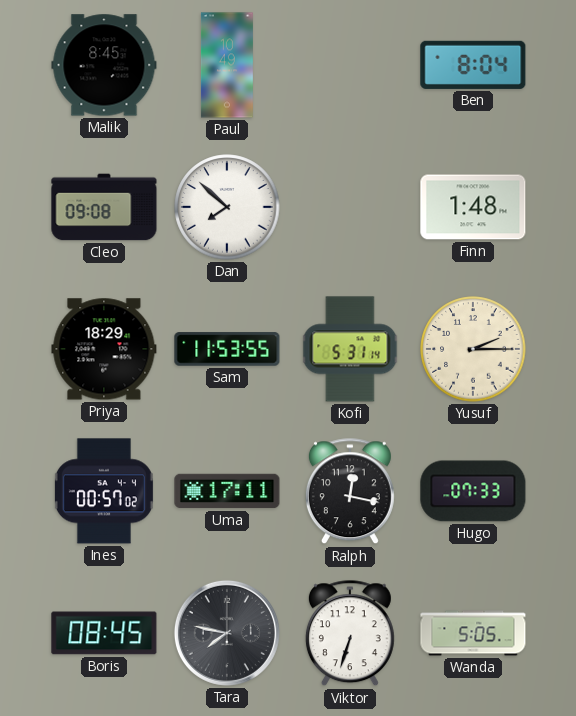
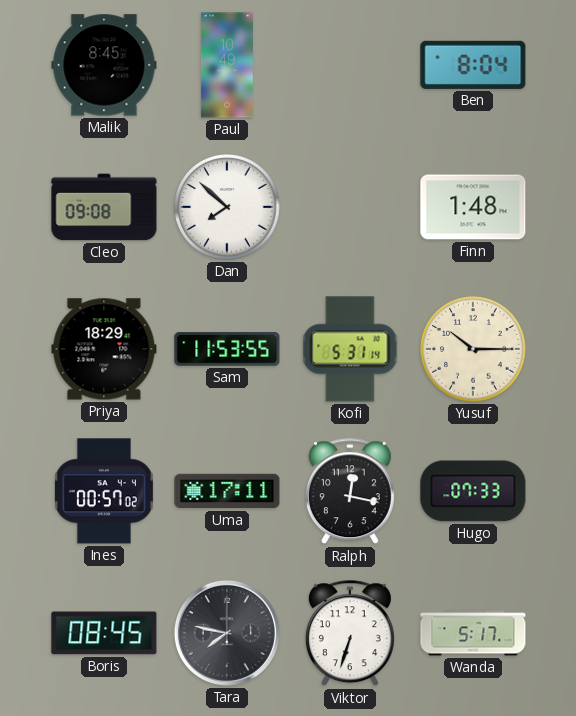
Yusuf: 2:15 -> 10:15
Wanda: 5:05 -> 5:17
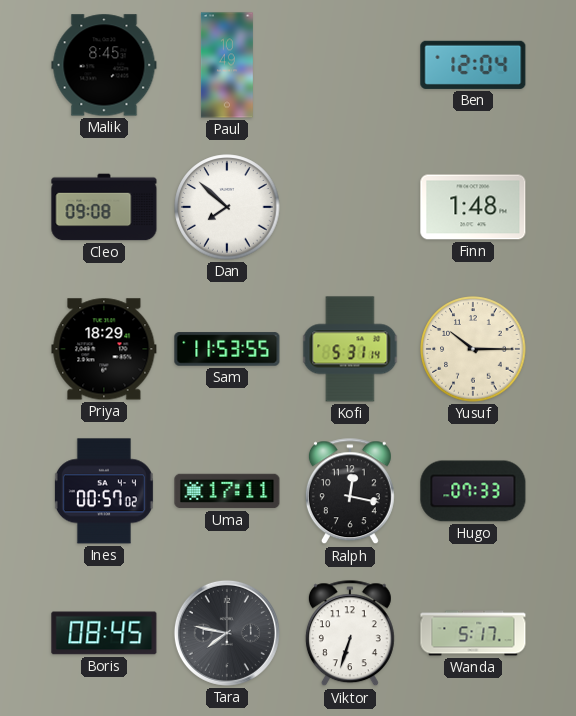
Ben: 8:04 -> 12:04
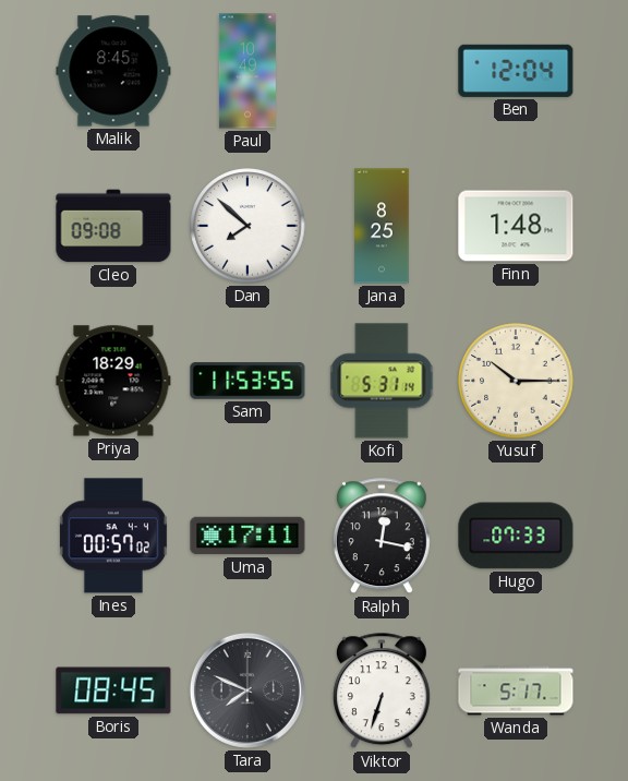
Jana: none -> 8:25
Tara: 7:47 -> 7:49
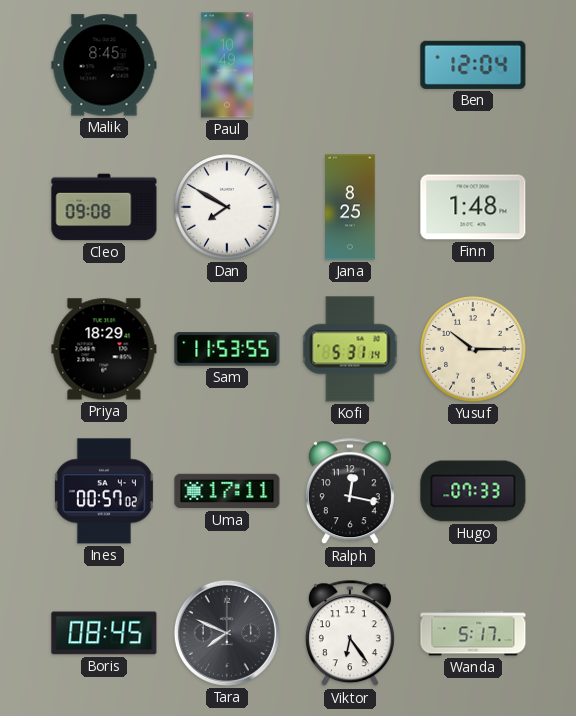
Dan: 7:52 -> 7:50
Viktor: 6:33 -> 6:24
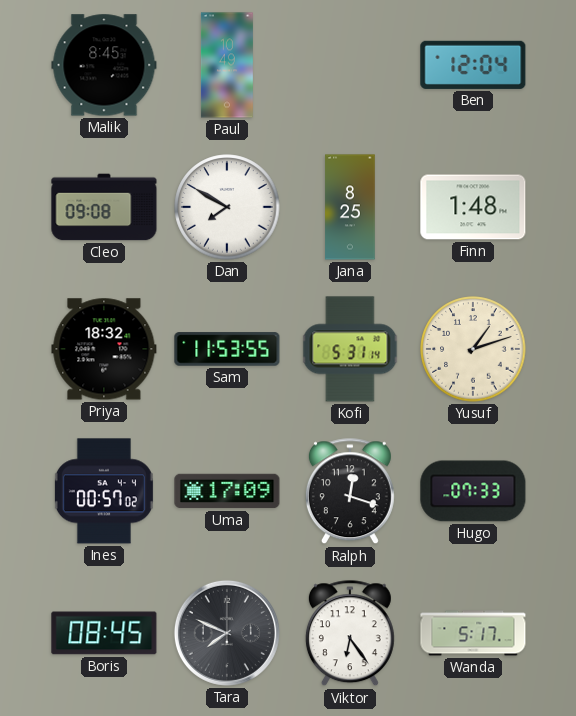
Priya: 18:29 -> 18:32
Yusuf: 10:15 -> 1:12
Uma: 17:11 -> 17:09
Ralph: 12:17 -> 12:18
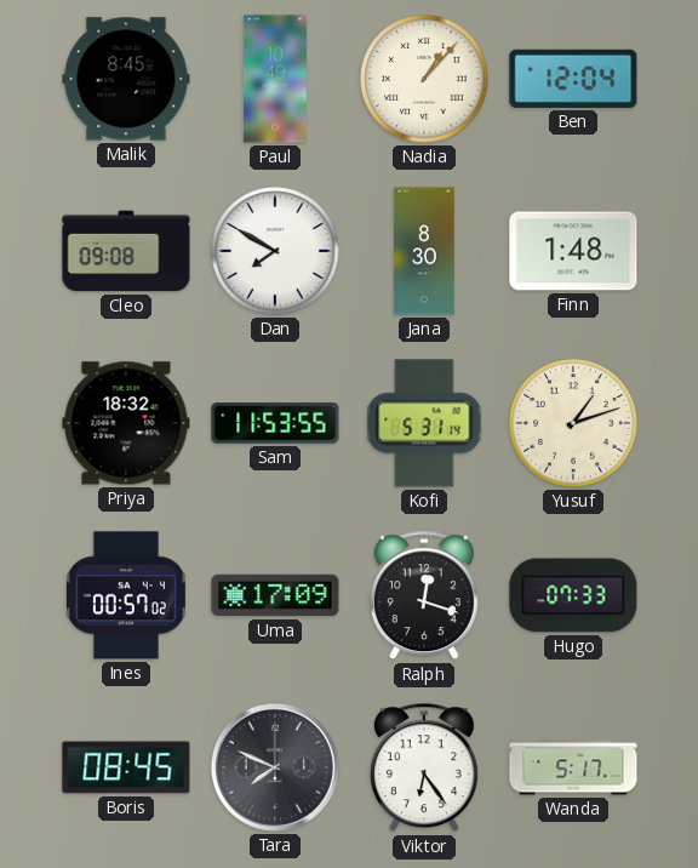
Nadia: none -> 1:07
Jana: 8:25 -> 8:30
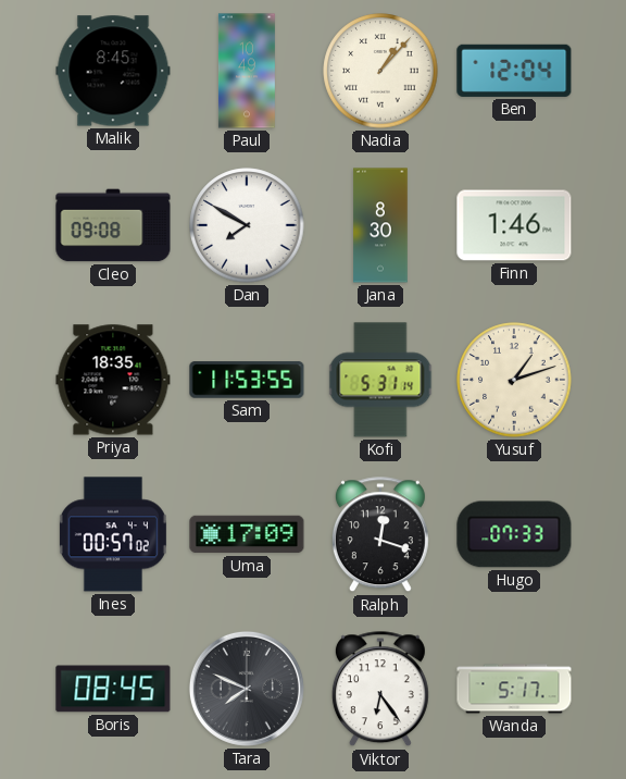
Finn: 1:48 -> 1:46
Priya: 18:32 -> 18:35
